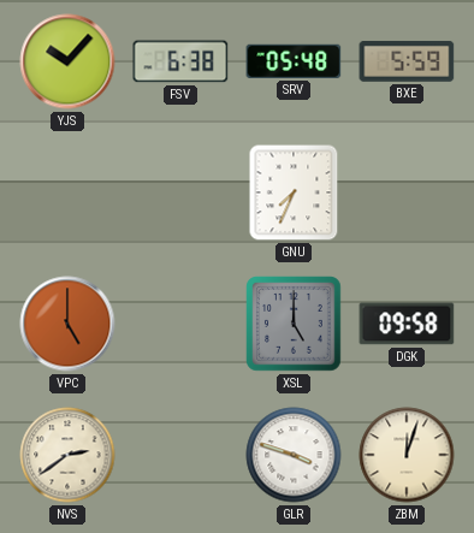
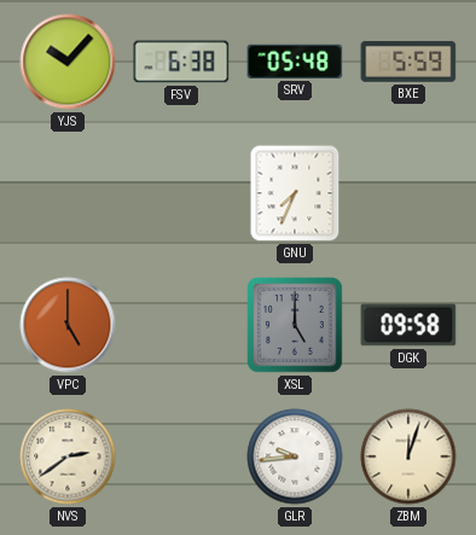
GLR: 3:48 -> 9:44
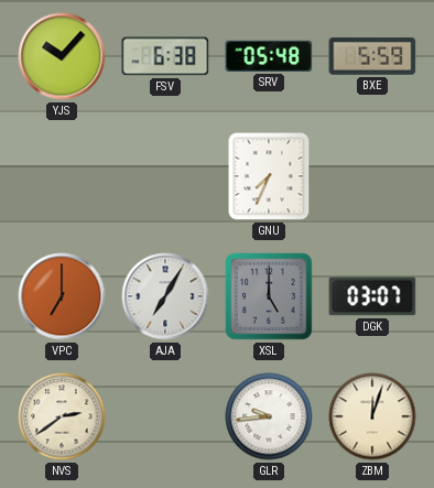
VPC: 5:00 -> 7:00
AJA: none -> 7:05
DGK: 09:58 -> 03:07
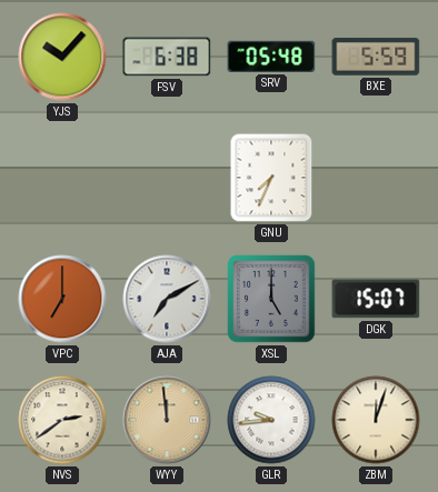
AJA: 7:05 -> 7:10
DGK: 03:07 -> 15:07
WYY: none -> 11:59
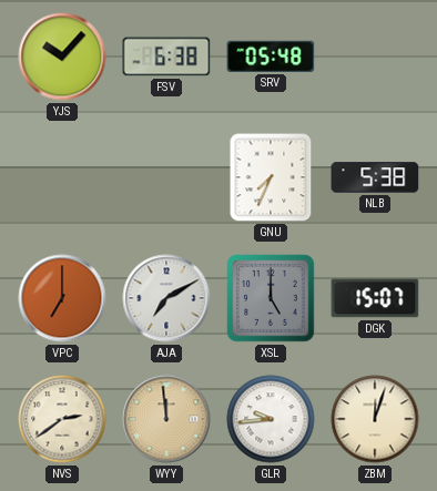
BXE: 5:59 -> none
NLB: none -> 5:38
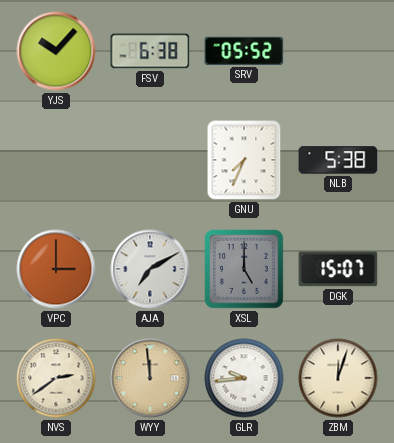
SRV: 05:48 -> 05:52
VPC: 7:00 -> 3:00
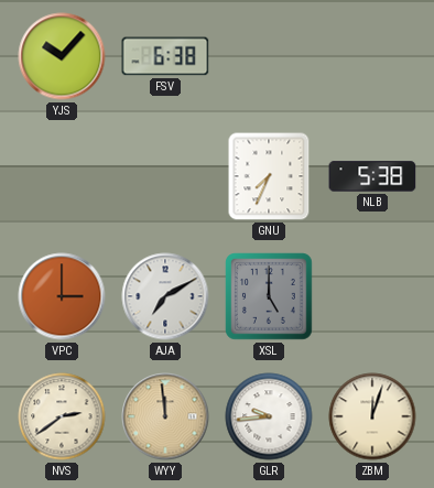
SRV: 05:52 -> none
DGK: 15:07 -> none
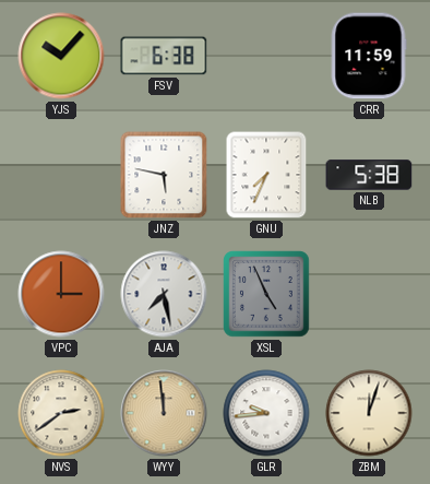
CRR: none -> 11:59
JNZ: none -> 5:47
AJA: 7:10 -> 7:28
XSL: 5:00 -> 4:56
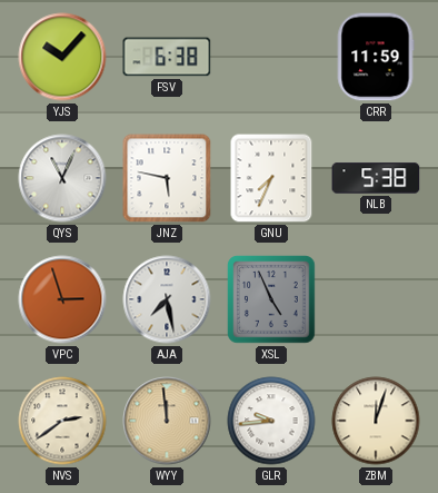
QYS: none -> 11:04
VPC: 3:00 -> 2:57
